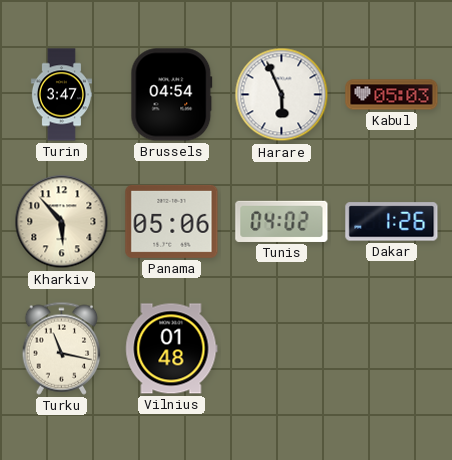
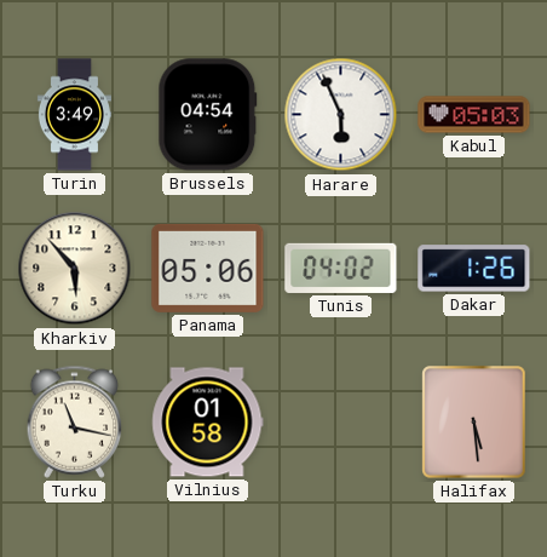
Turin: 3:47 -> 3:49
Vilnius: 01:48 -> 01:58
Halifax: none -> 5:29
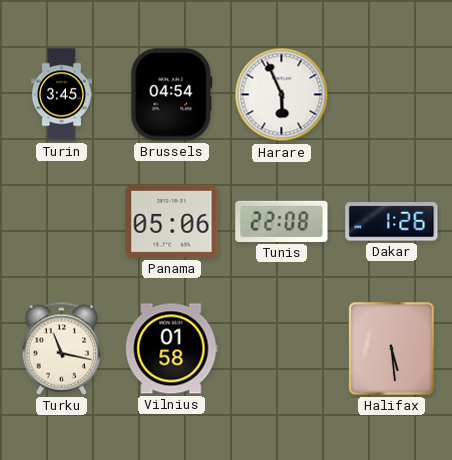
Turin: 3:49 -> 3:45
Kabul: 05:03 -> none
Kharkiv: 5:53 -> none
Tunis: 04:02 -> 22:08
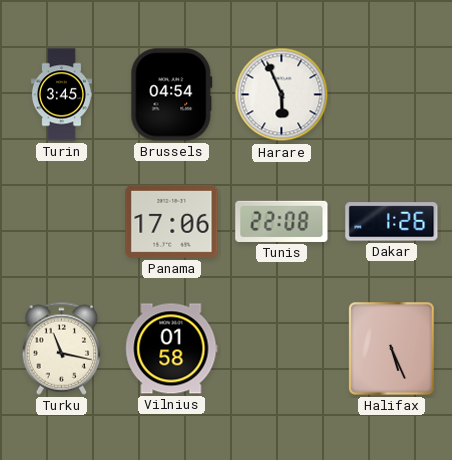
Panama: 05:06 -> 17:06
Halifax: 5:29 -> 5:26
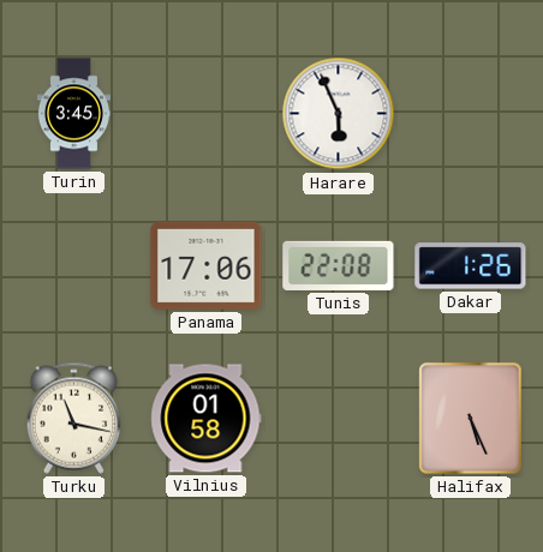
Brussels: 04:54 -> none
